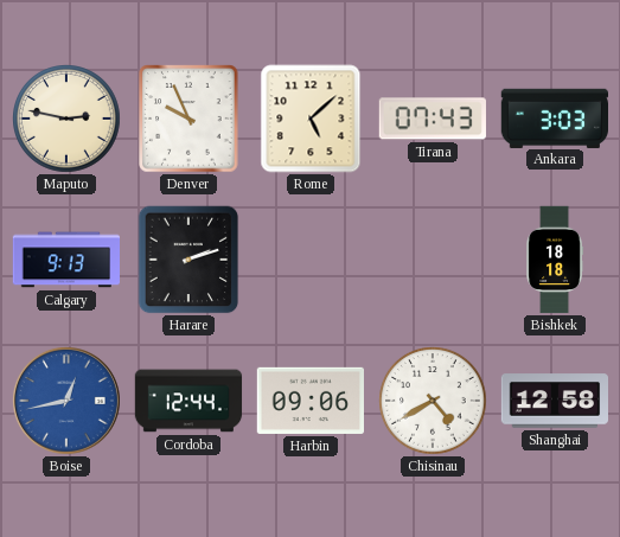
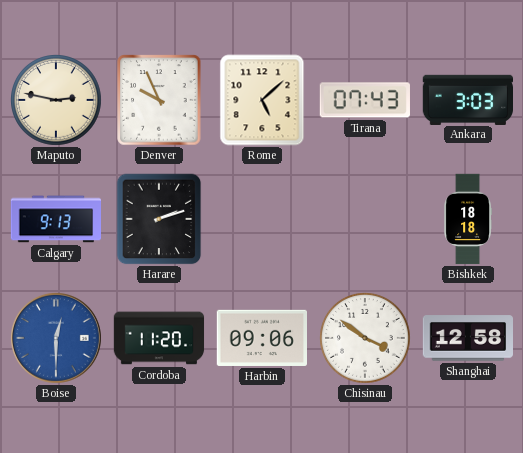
Boise: 12:43 -> 12:30
Cordoba: 12:44 -> 11:20
Chisinau: 4:40 -> 3:51
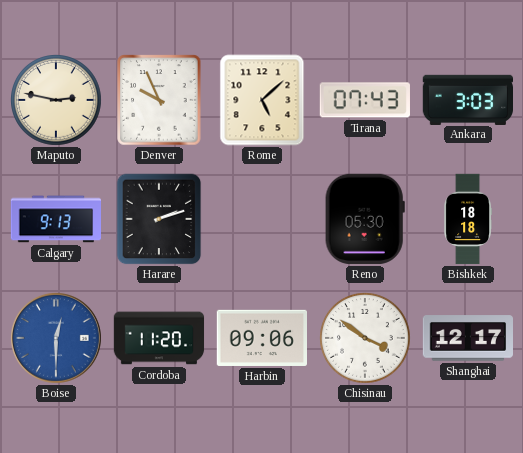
Reno: none -> 05:30
Shanghai: 12:58 -> 12:17
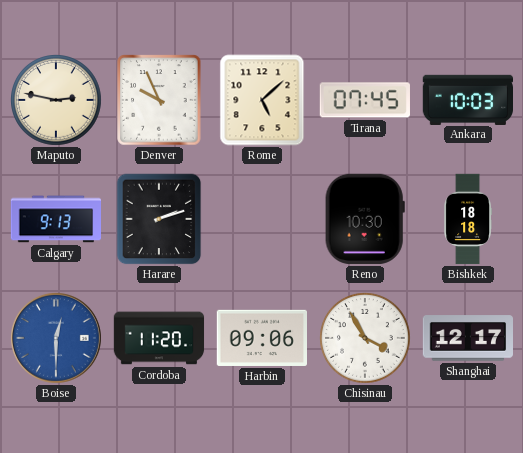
Tirana: 07:43 -> 07:45
Ankara: 3:03 -> 10:03
Reno: 05:30 -> 10:30
Chisinau: 3:51 -> 3:55
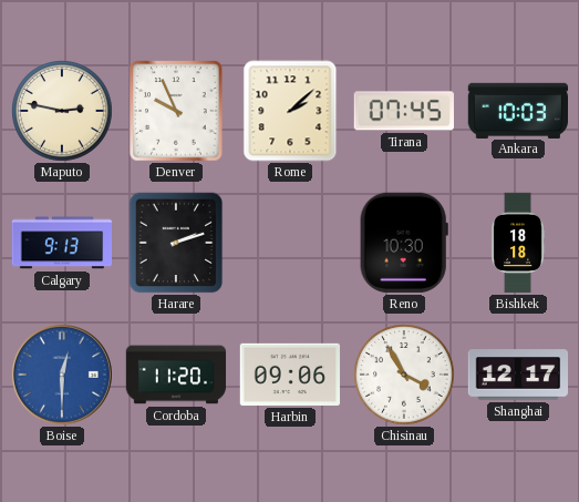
Rome: 5:08 -> 2:08
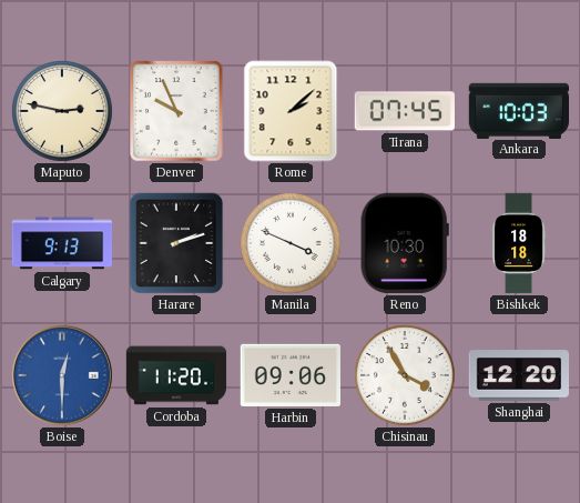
Manila: none -> 3:49
Shanghai: 12:17 -> 12:20
